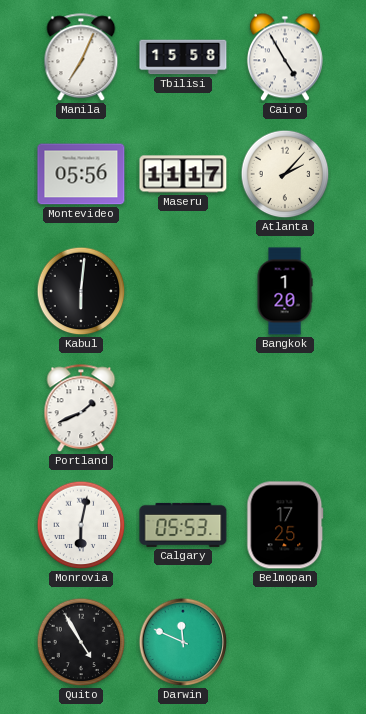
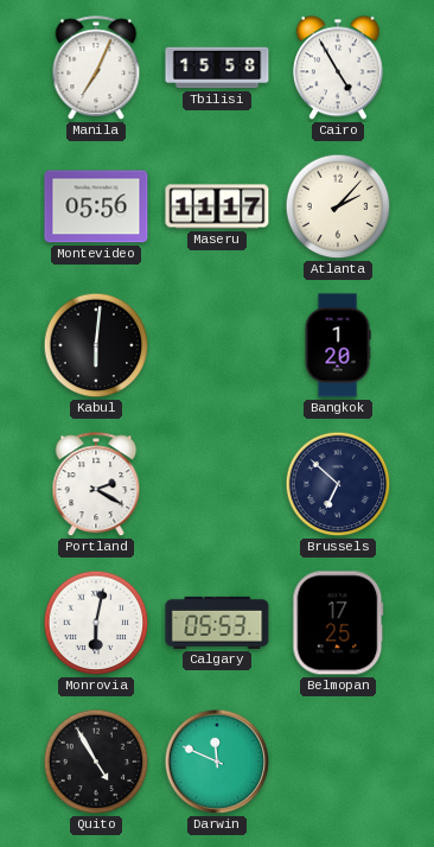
Portland: 1:41 -> 2:20
Brussels: none -> 6:52
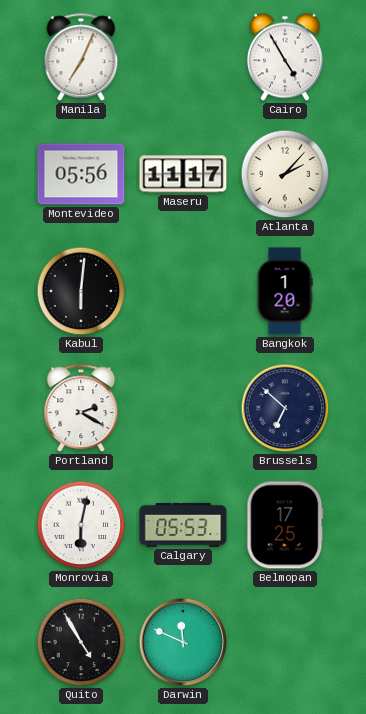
Tbilisi: 15:58 -> none
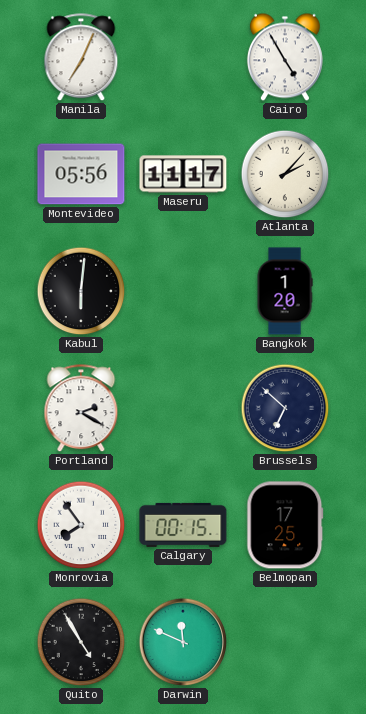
Monrovia: 6:02 -> 7:54
Calgary: 05:53 -> 00:15
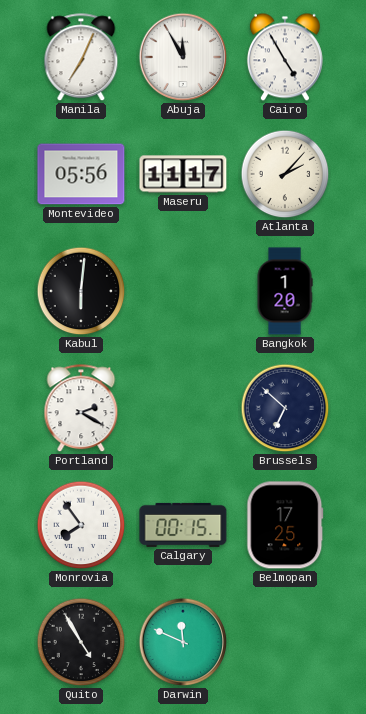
Abuja: none -> 11:55
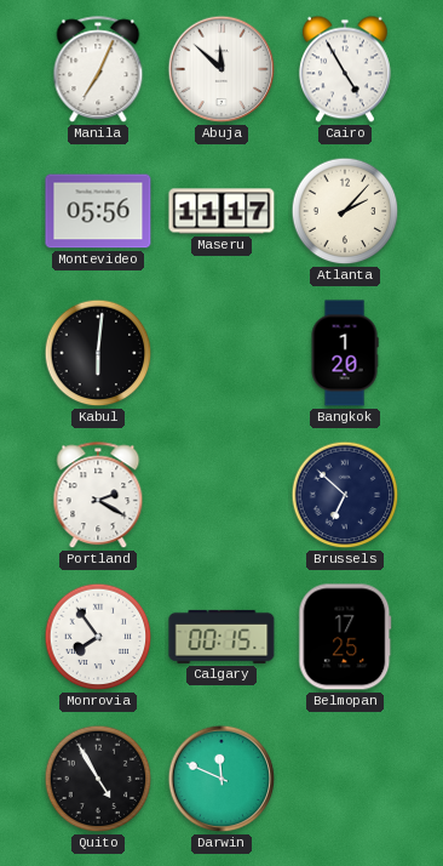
Abuja: 11:55 -> 11:52
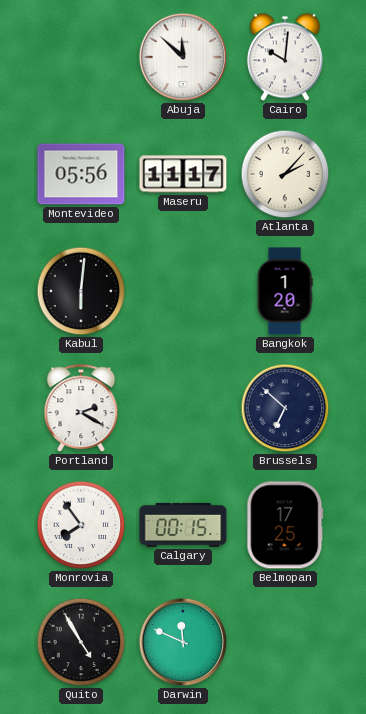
Manila: 7:04 -> none
Cairo: 4:55 -> 10:01
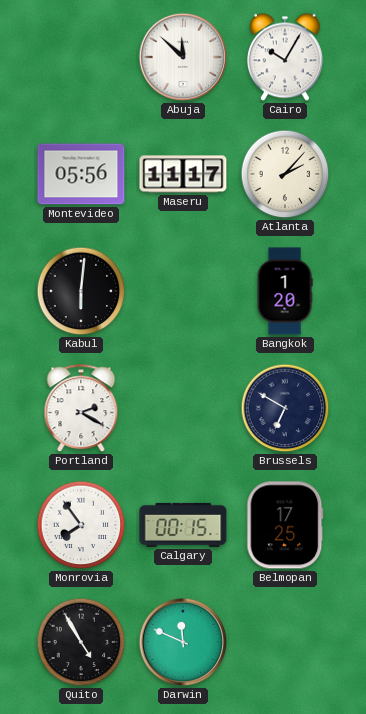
Cairo: 10:01 -> 10:05
Brussels: 6:52 -> 6:50
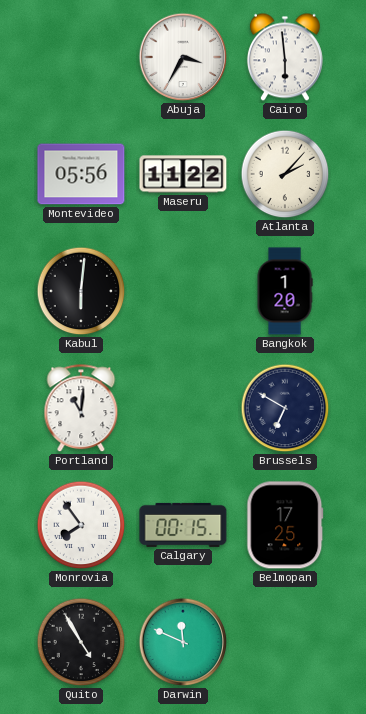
Abuja: 11:52 -> 3:35
Cairo: 10:05 -> 5:59
Maseru: 11:17 -> 11:22
Portland: 2:20 -> 11:01
